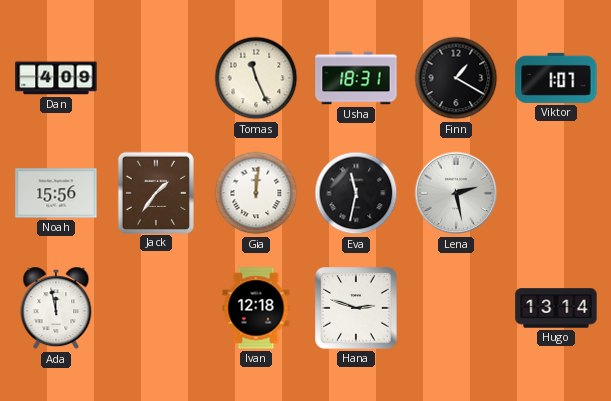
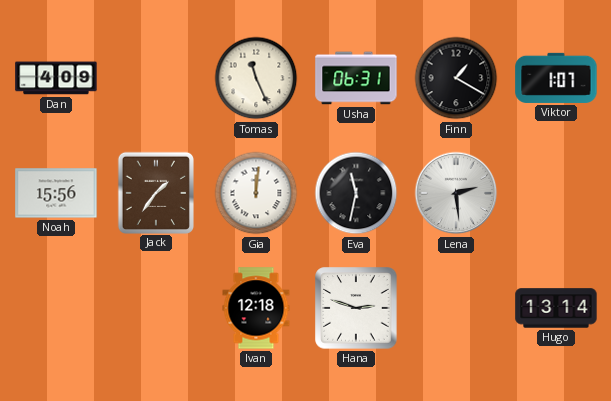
Usha: 18:31 -> 06:31
Lena: 2:28 -> 2:29
Ada: 11:58 -> none
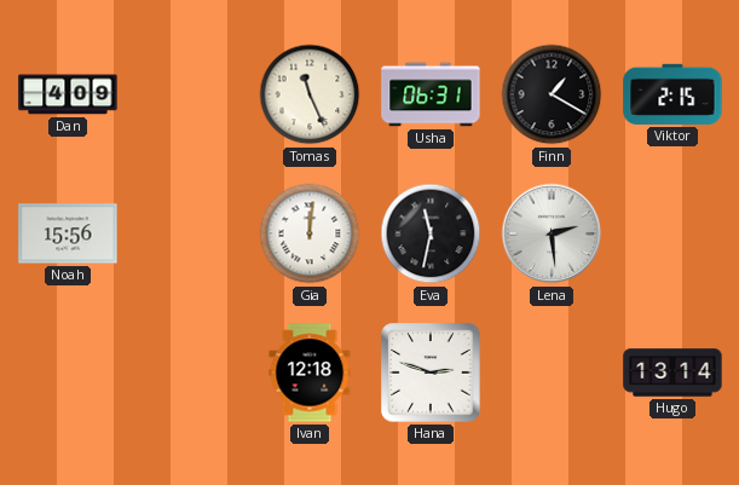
Viktor: 1:07 -> 2:15
Jack: 1:36 -> none
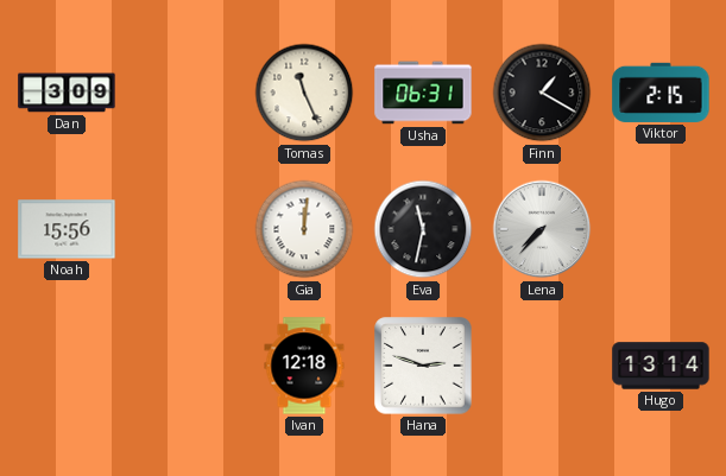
Dan: 4:09 -> 3:09
Lena: 2:29 -> 7:37
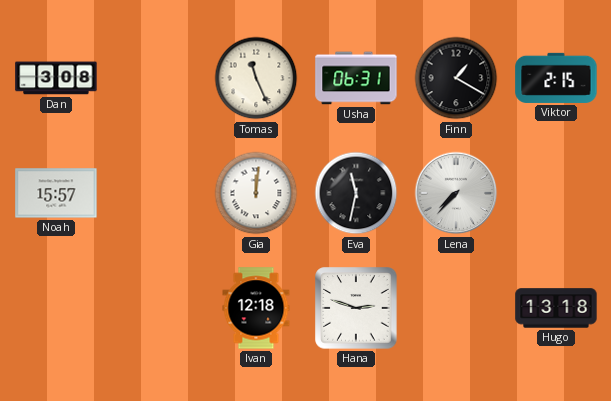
Dan: 3:09 -> 3:08
Noah: 15:56 -> 15:57
Hugo: 13:14 -> 13:18
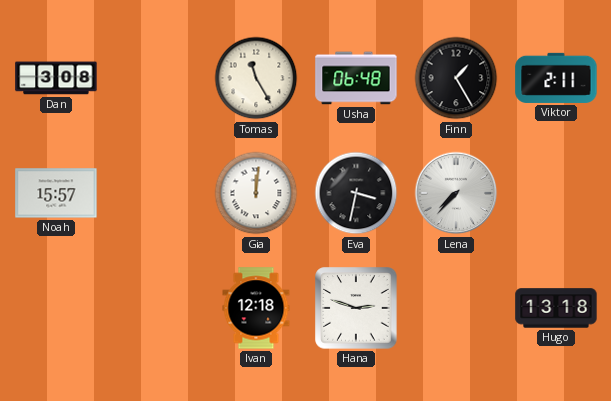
Tomas: 11:26 -> 11:25
Usha: 06:31 -> 06:48
Finn: 1:20 -> 1:25
Viktor: 2:15 -> 2:11
Eva: 11:32 -> 3:32
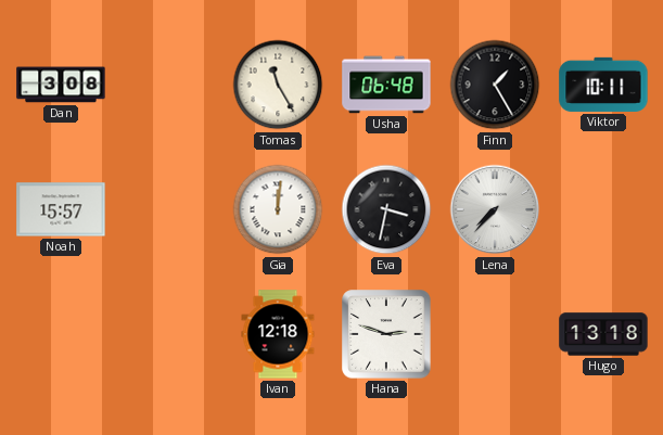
Viktor: 2:11 -> 10:11
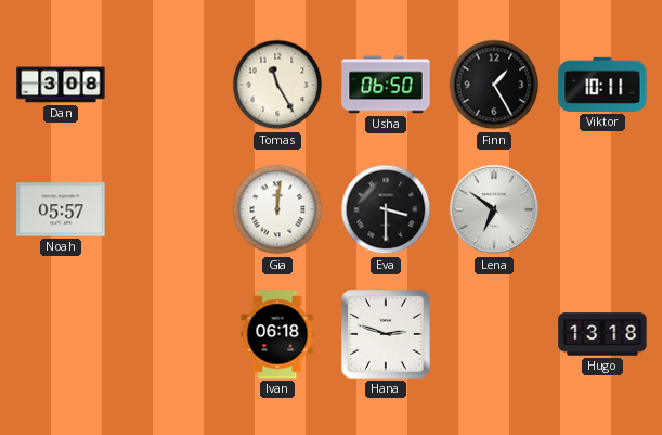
Usha: 06:48 -> 06:50
Noah: 15:57 -> 05:57
Eva: 3:32 -> 3:30
Lena: 7:37 -> 6:51
Ivan: 12:18 -> 06:18
